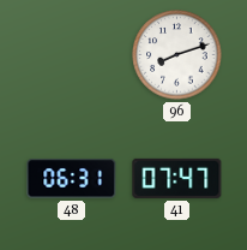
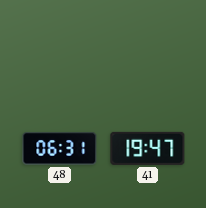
96: 8:12 -> none
41: 07:47 -> 19:47
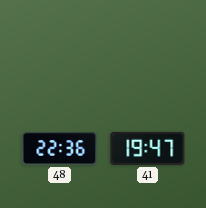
48: 06:31 -> 22:36
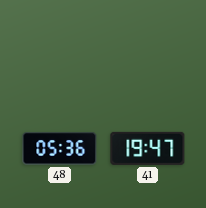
48: 22:36 -> 05:36
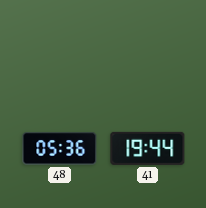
41: 19:47 -> 19:44
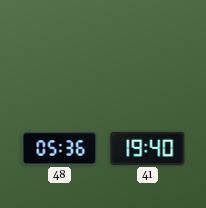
41: 19:44 -> 19:40
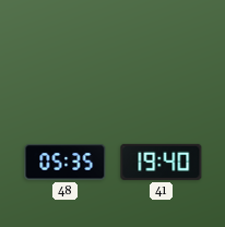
48: 05:36 -> 05:35
